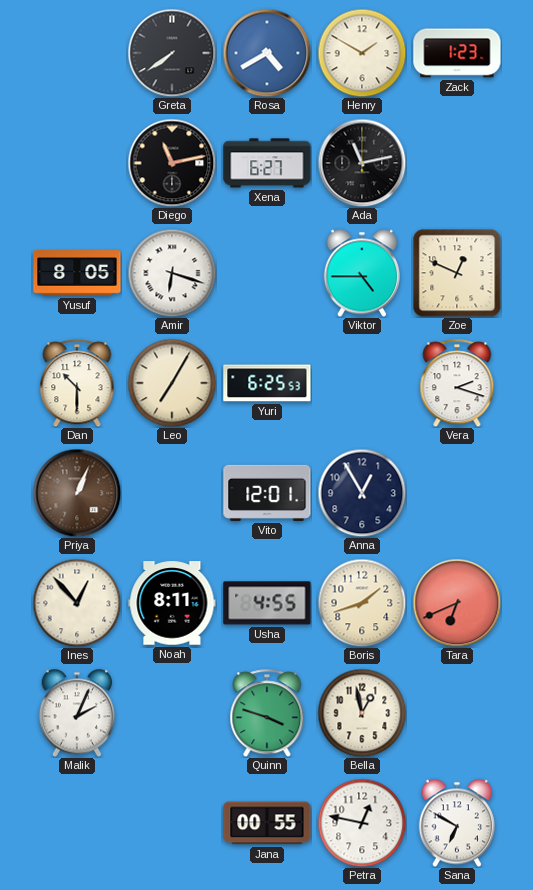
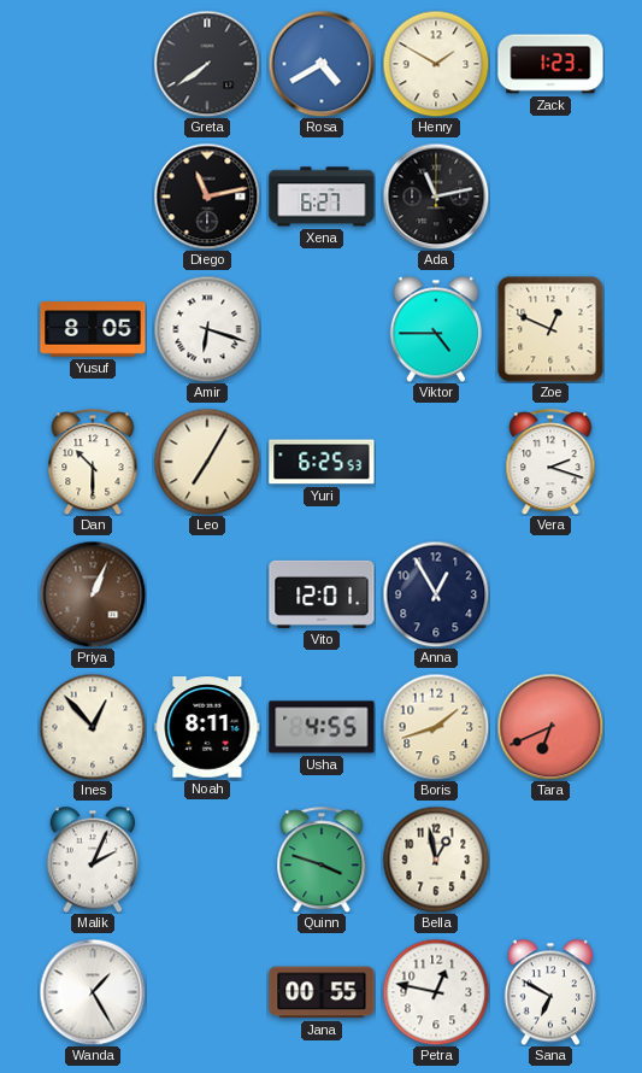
Wanda: none -> 1:25
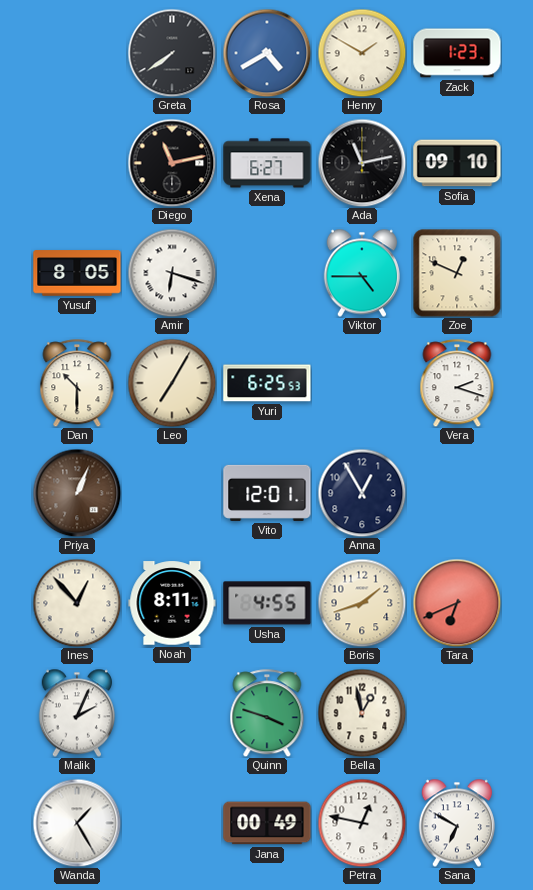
Sofia: none -> 09:10
Jana: 00:55 -> 00:49
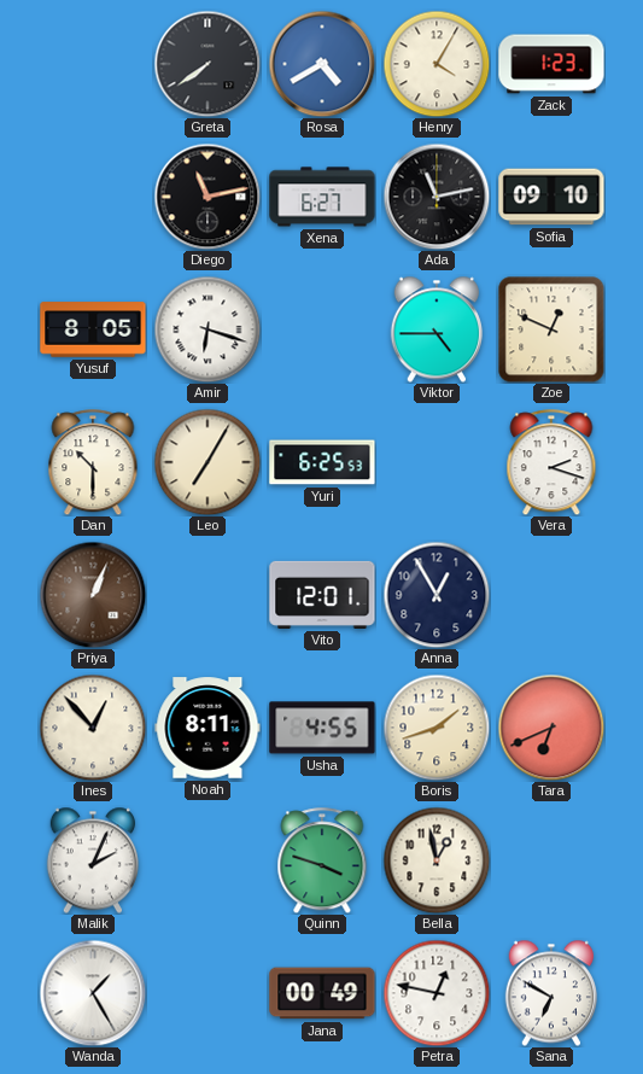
Henry: 1:50 -> 4:05
